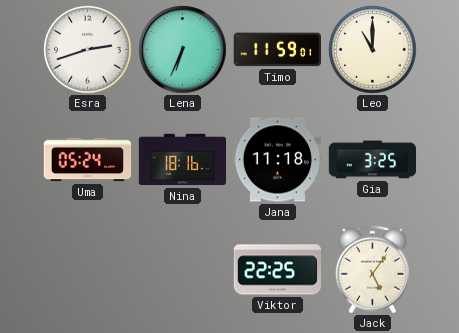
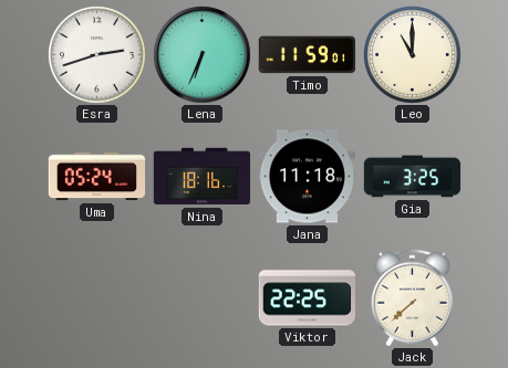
Jack: 5:06 -> 7:38
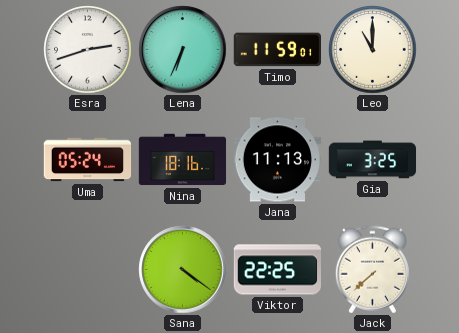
Jana: 11:18 -> 11:13
Sana: none -> 4:21
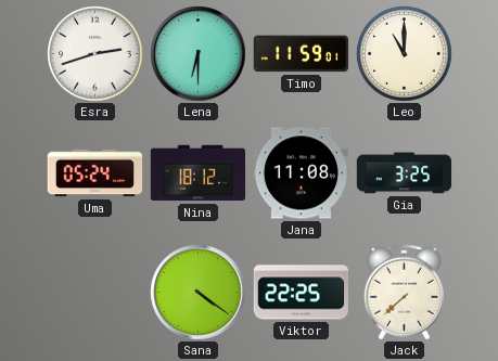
Lena: 6:34 -> 6:30
Nina: 18:16 -> 18:12
Jana: 11:13 -> 11:08
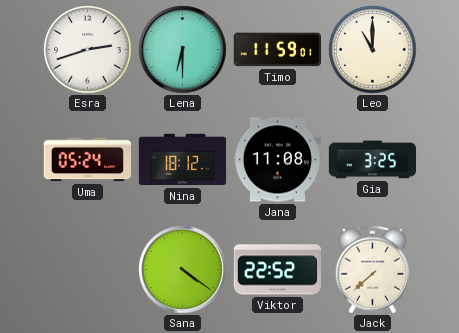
Viktor: 22:25 -> 22:52
